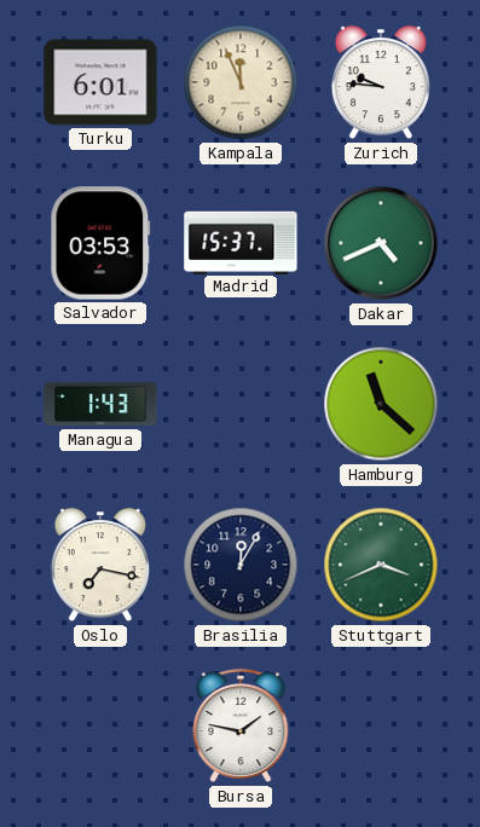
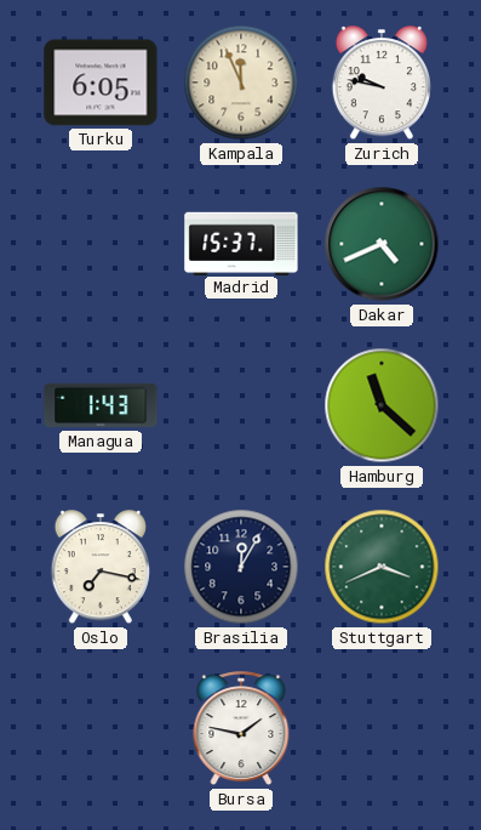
Turku: 6:01 -> 6:05
Zurich: 9:46 -> 9:47
Salvador: 03:53 -> none
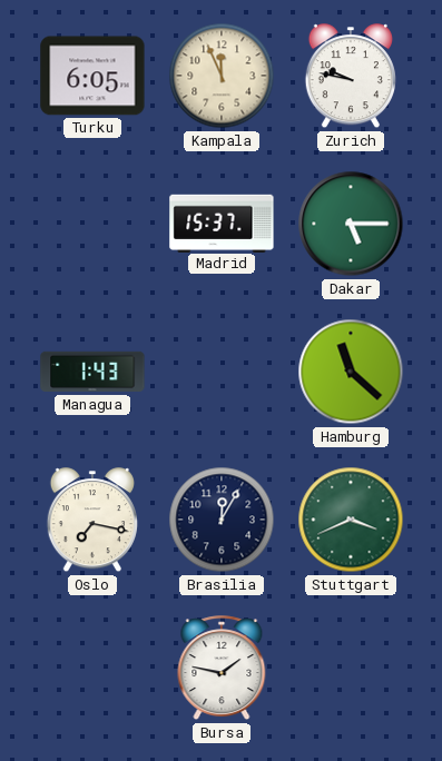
Dakar: 4:41 -> 5:15
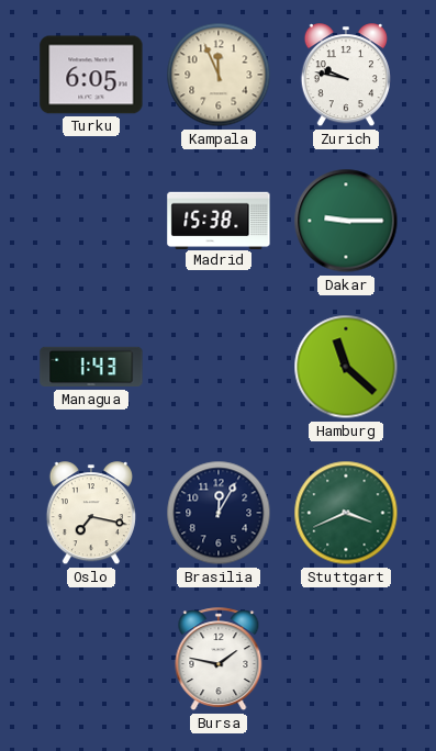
Madrid: 15:37 -> 15:38
Dakar: 5:15 -> 9:15
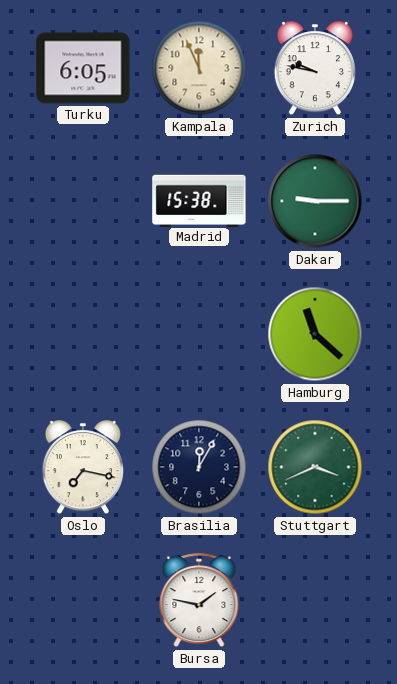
Managua: 1:43 -> none
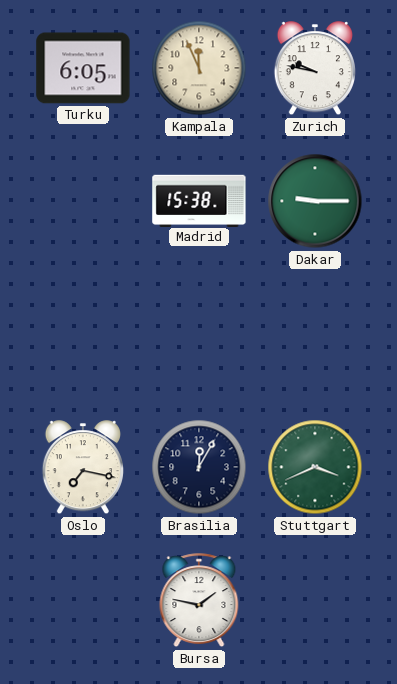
Hamburg: 11:22 -> none
